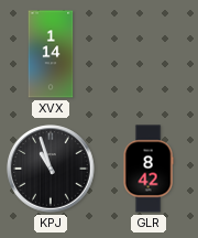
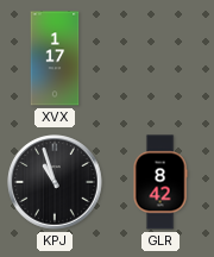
XVX: 1:14 -> 1:17
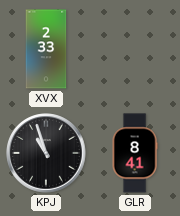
XVX: 1:17 -> 2:33
GLR: 8:42 -> 8:41
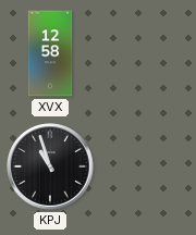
XVX: 2:33 -> 12:58
GLR: 8:41 -> none
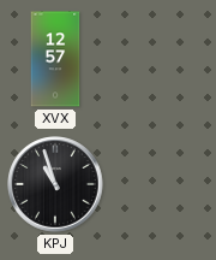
XVX: 12:58 -> 12:57
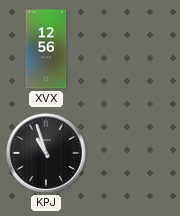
XVX: 12:57 -> 12:56
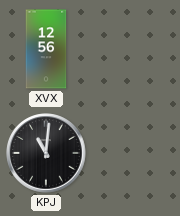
KPJ: 10:57 -> 11:01
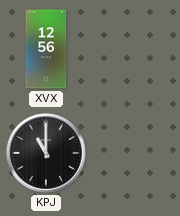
KPJ: 11:01 -> 11:00
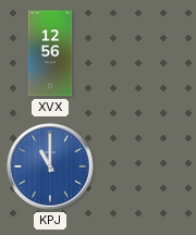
KPJ dial: black -> blue
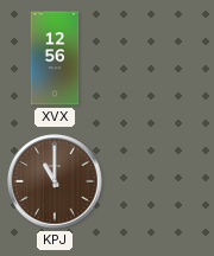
KPJ dial: blue -> brown
